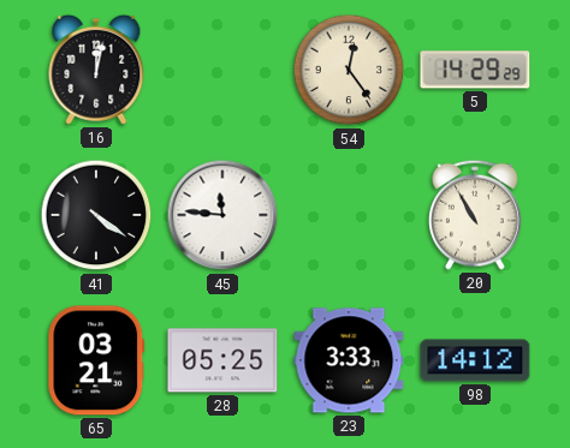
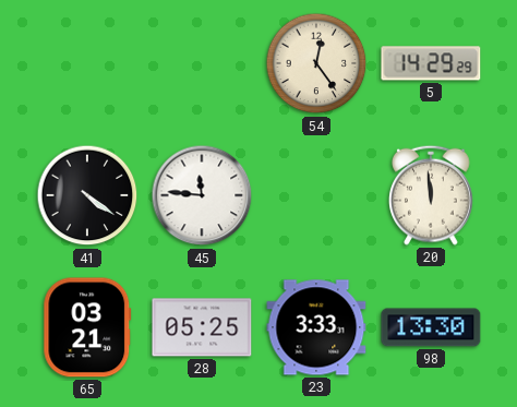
16: 12:02 -> none
20: 10:55 -> 11:59
98: 14:12 -> 13:30
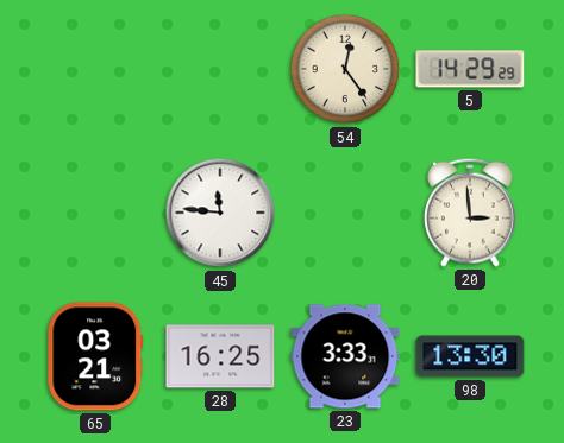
41: 4:21 -> none
20: 11:59 -> 2:59
28: 05:25 -> 16:25
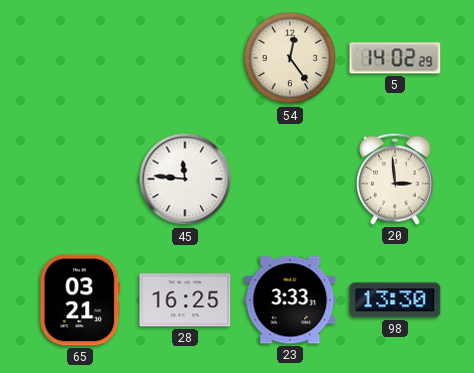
5: 14:29 -> 14:02
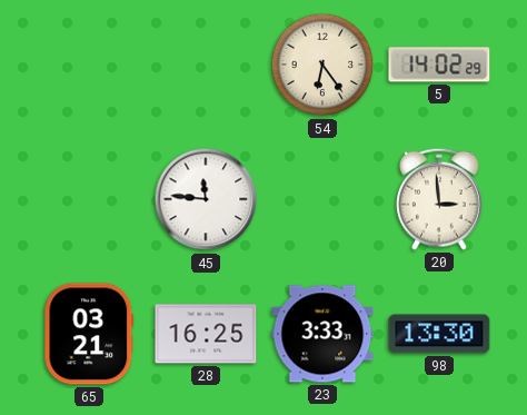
54: 12:24 -> 6:24
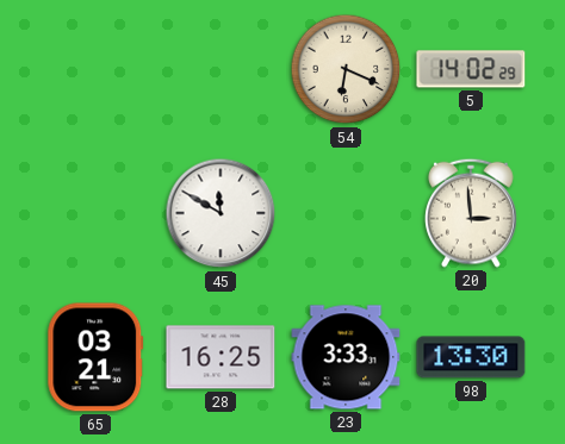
54: 6:24 -> 6:19
45: 11:46 -> 11:50
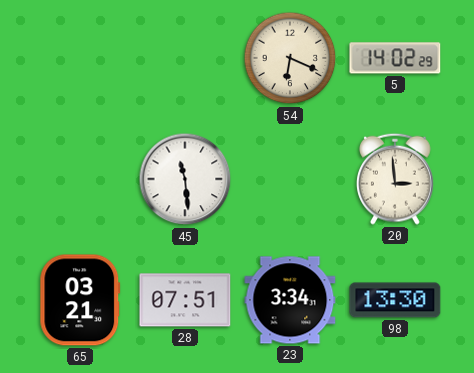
45: 11:50 -> 11:29
28: 16:25 -> 07:51
23: 3:33 -> 3:34
